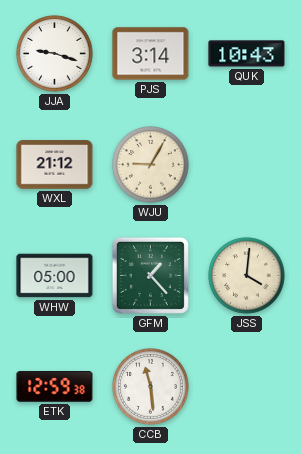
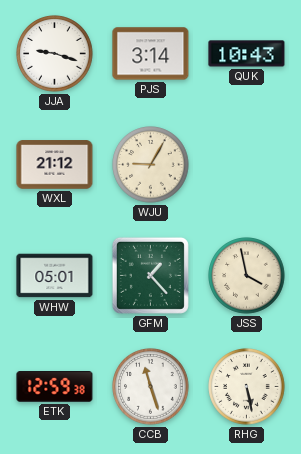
WHW: 05:00 -> 05:01
JSS: 4:01 -> 3:58
CCB: 11:29 -> 11:27
RHG: none -> 5:28
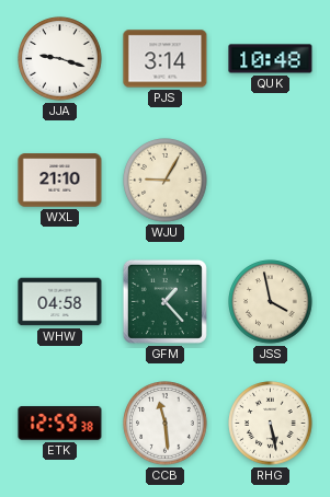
QUK: 10:43 -> 10:48
WXL: 21:12 -> 21:10
WHW: 05:01 -> 04:58
CCB: 11:27 -> 11:29
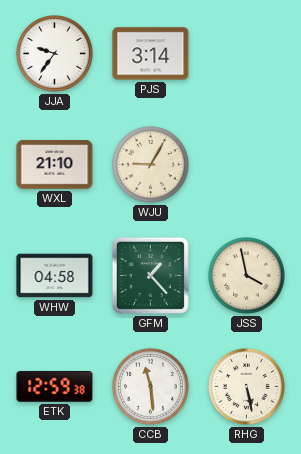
JJA: 9:18 -> 9:36
QUK: 10:48 -> none
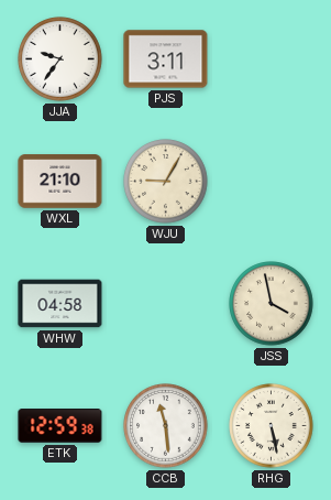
PJS: 3:14 -> 3:11
GFM: 1:23 -> none
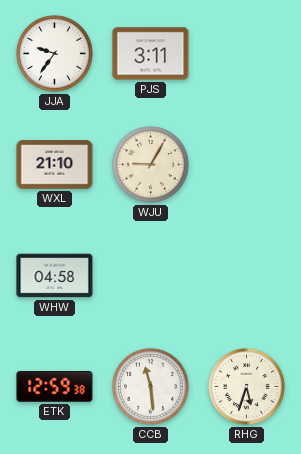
JSS: 3:58 -> none
RHG: 5:28 -> 5:33
